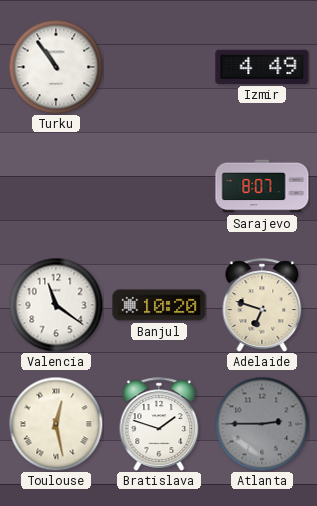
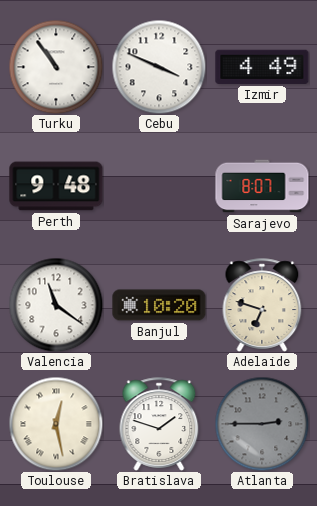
Cebu: none -> 3:49
Perth: none -> 9:48
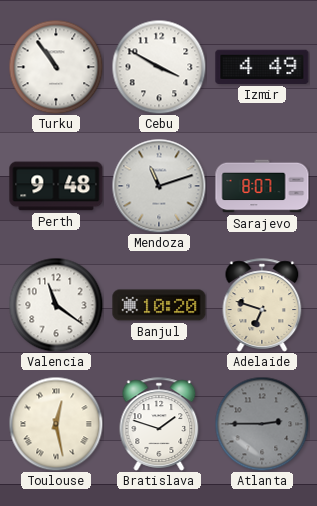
Cebu: 3:49 -> 3:50
Mendoza: none -> 11:12
